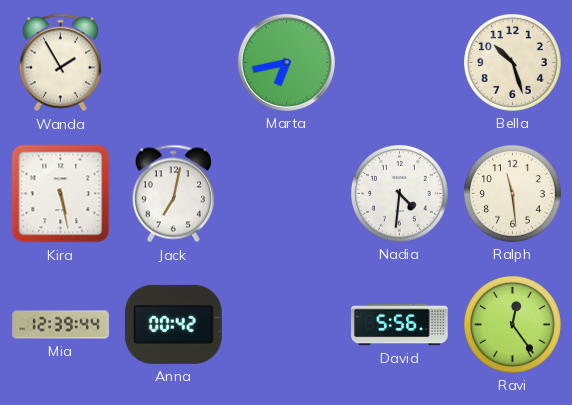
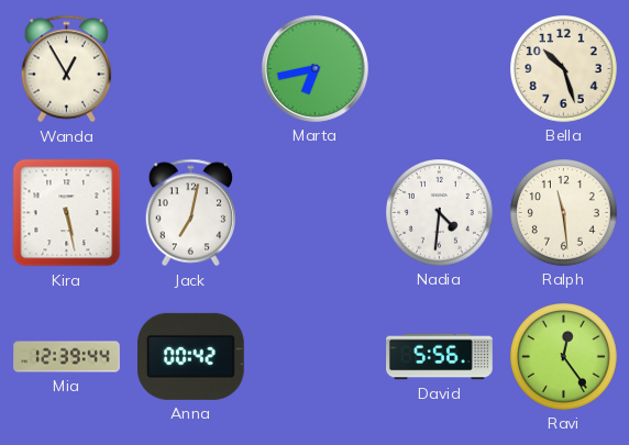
Wanda: 1:55 -> 12:55
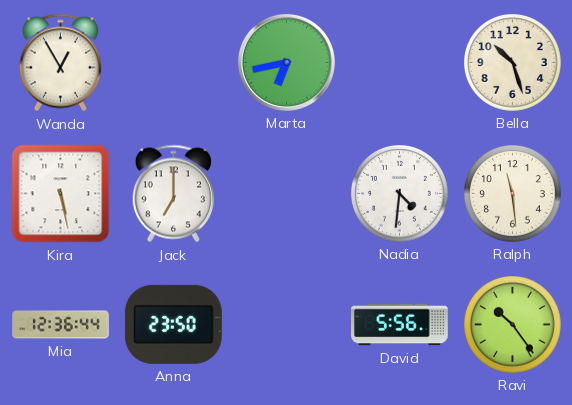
Jack: 7:02 -> 7:00
Mia: 12:39 -> 12:36
Anna: 00:42 -> 23:50
Ravi: 12:24 -> 10:24
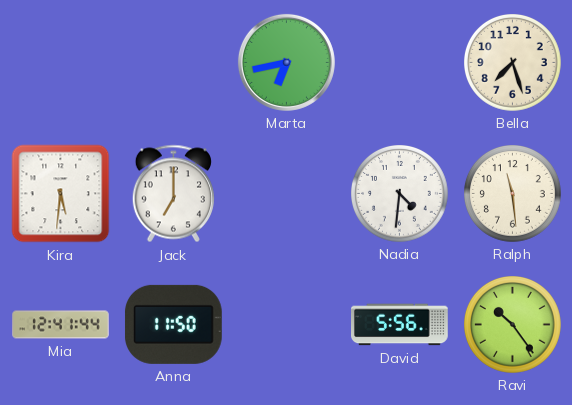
Wanda: 12:55 -> none
Bella: 10:27 -> 7:27
Kira: 5:28 -> 5:31
Mia: 12:36 -> 12:41
Anna: 23:50 -> 11:50
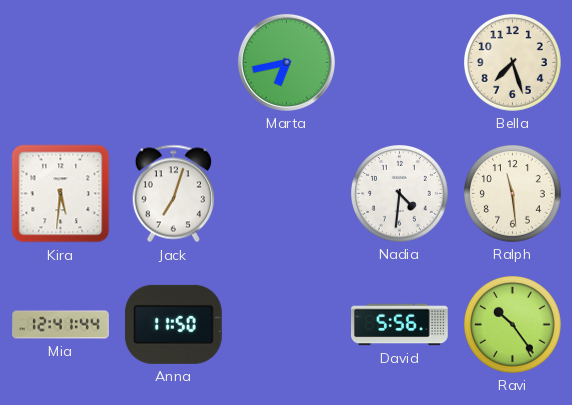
Jack: 7:00 -> 7:03
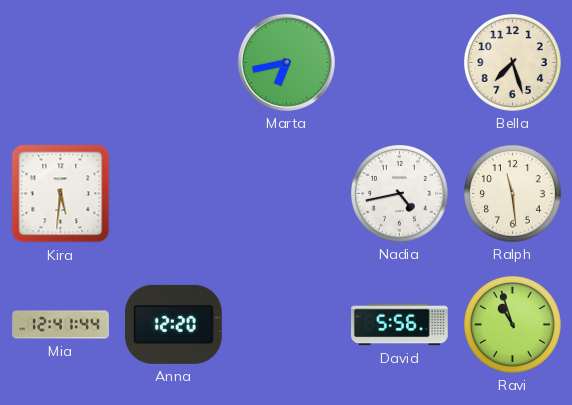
Jack: 7:03 -> none
Nadia: 4:31 -> 4:43
Anna: 11:50 -> 12:20
Ravi: 10:24 -> 10:57
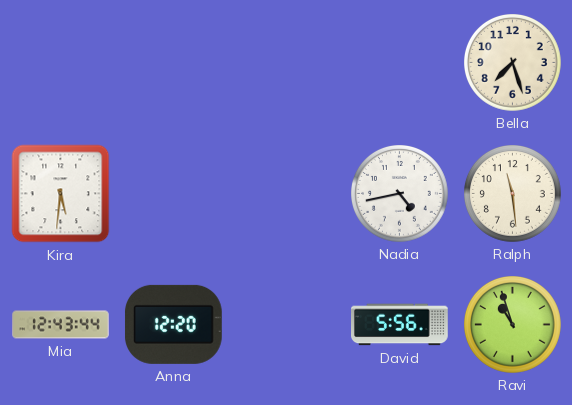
Marta: 6:43 -> none
Mia: 12:41 -> 12:43
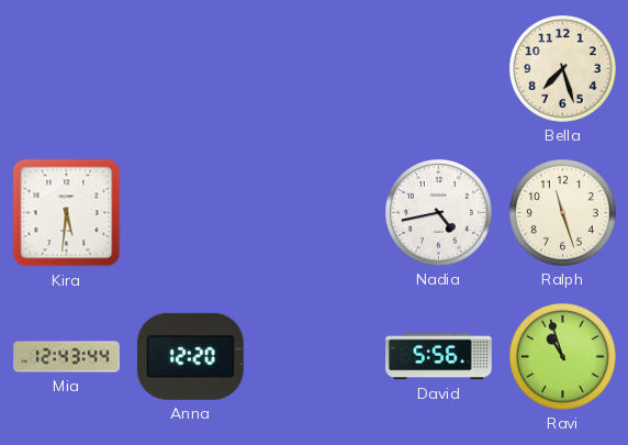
Ralph: 11:29 -> 11:27
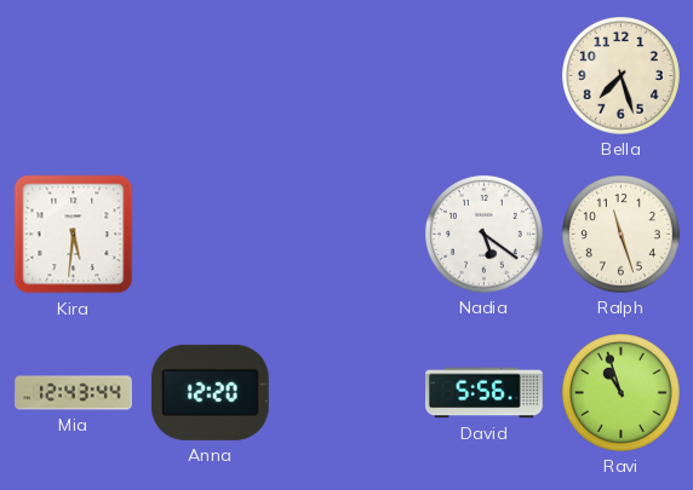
Nadia: 4:43 -> 5:21
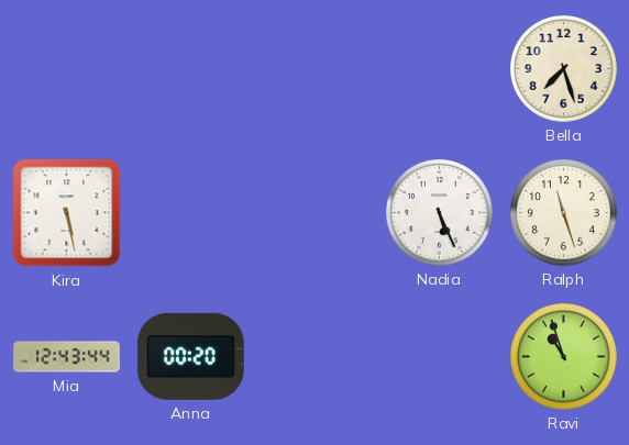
Kira: 5:31 -> 5:28
Nadia: 5:21 -> 5:26
Anna: 12:20 -> 00:20
David: 5:56 -> none
